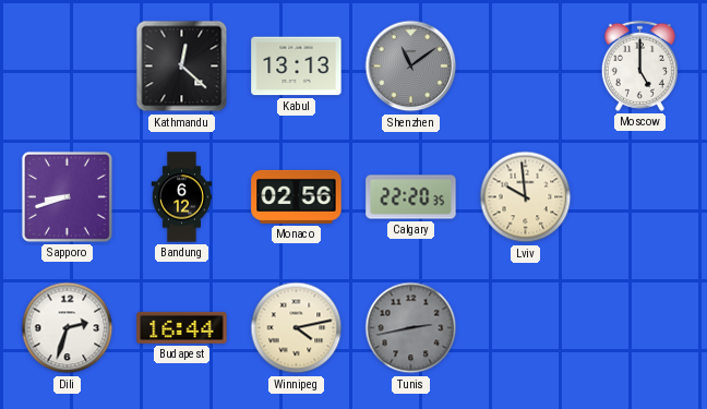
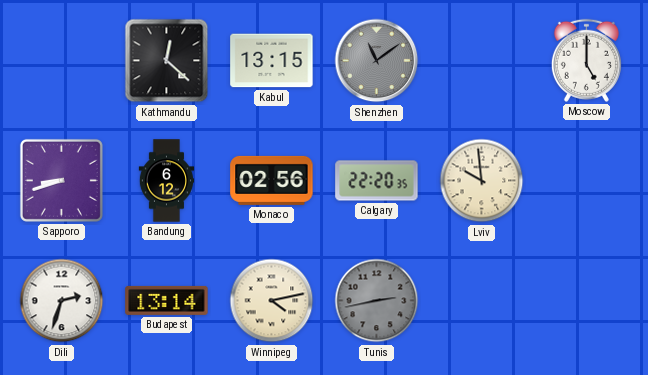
Kabul: 13:13 -> 13:15
Budapest: 16:44 -> 13:14
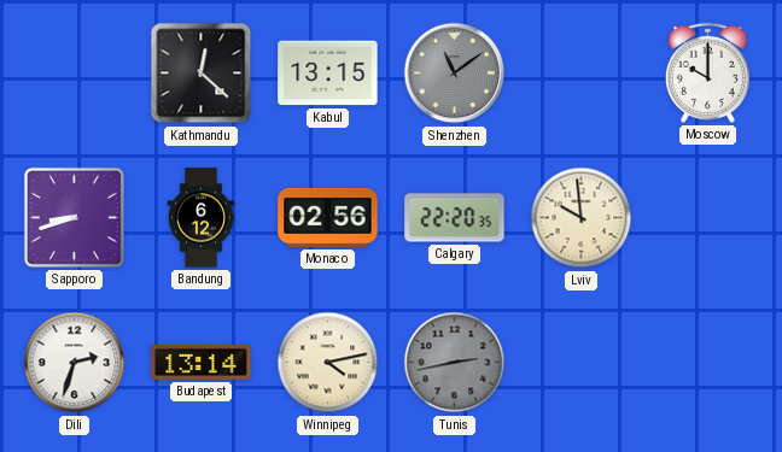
Moscow: 5:00 -> 10:00
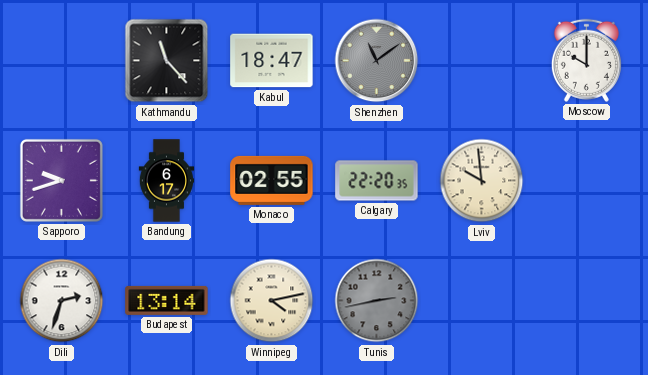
Kathmandu: 12:22 -> 11:23
Kabul: 13:15 -> 18:47
Sapporo: 8:42 -> 9:42
Bandung: 6:12 -> 6:17
Monaco: 02:56 -> 02:55
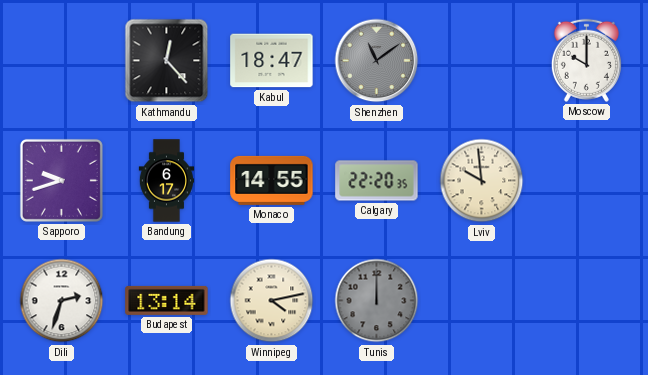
Kathmandu: 11:23 -> 12:23
Monaco: 02:55 -> 14:55
Tunis: 2:43 -> 12:00
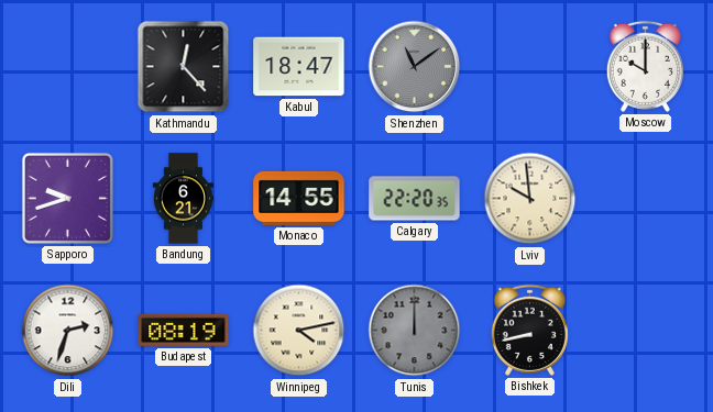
Bandung: 6:17 -> 6:21
Budapest: 13:14 -> 08:19
Bishkek: none -> 8:43
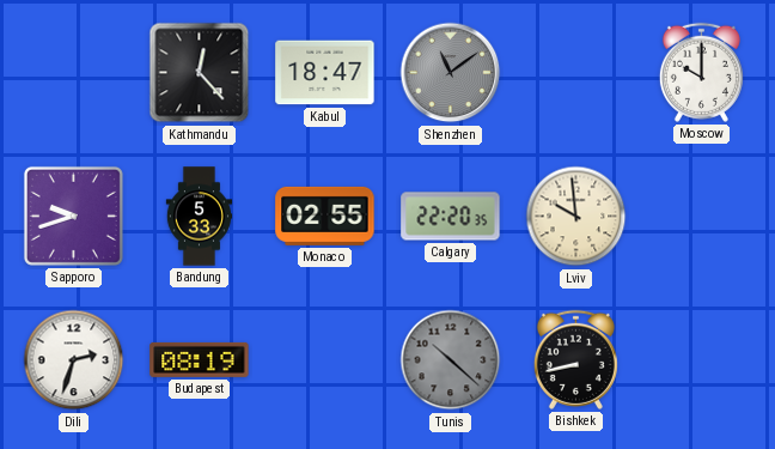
Bandung: 6:21 -> 5:33
Monaco: 14:55 -> 02:55
Winnipeg: 4:13 -> none
Tunis: 12:00 -> 10:22
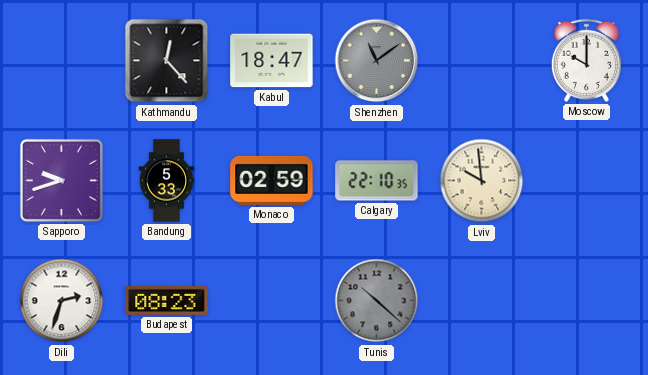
Monaco: 02:55 -> 02:59
Calgary: 22:20 -> 22:10
Budapest: 08:19 -> 08:23
Bishkek: 8:43 -> none
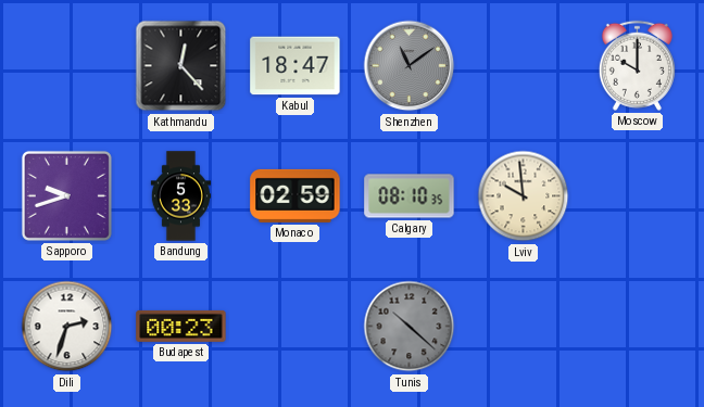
Calgary: 22:10 -> 08:10
Budapest: 08:23 -> 00:23
